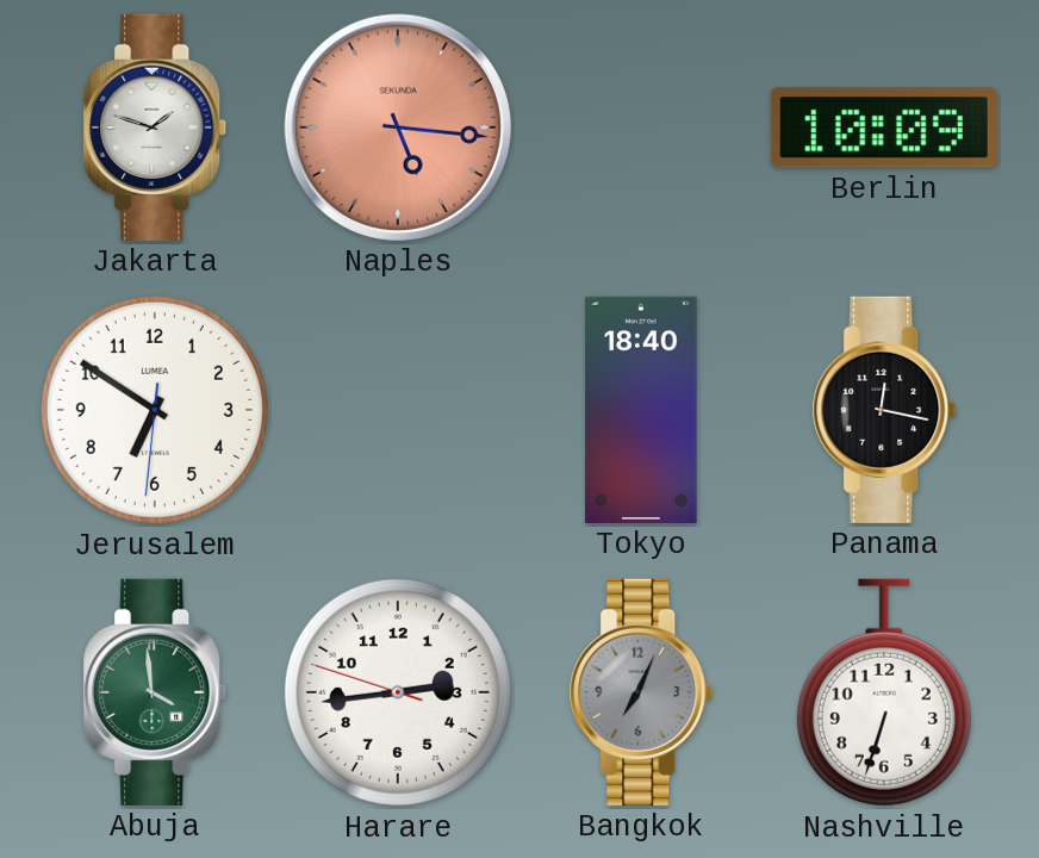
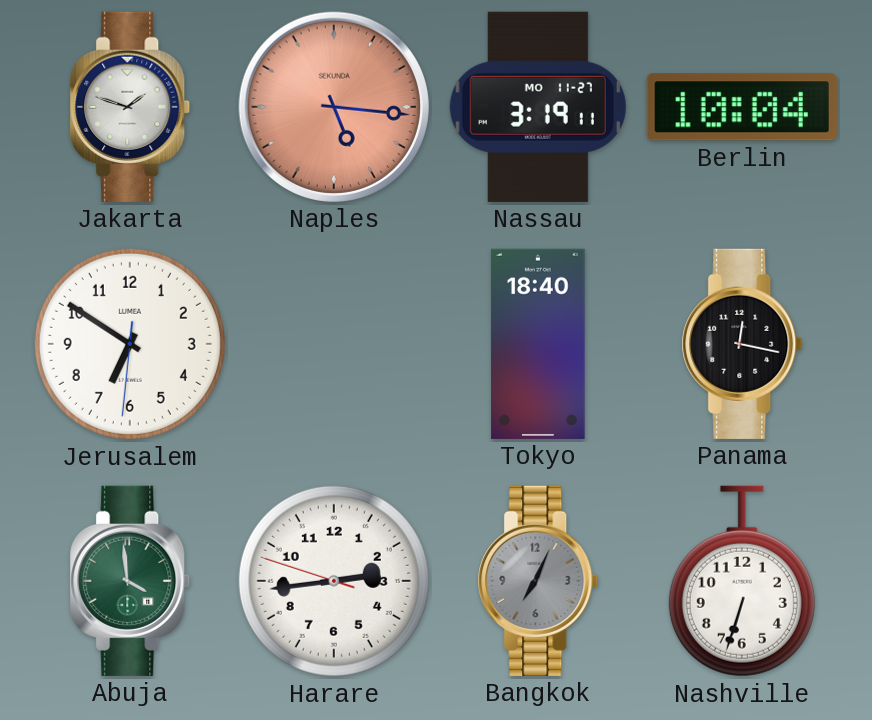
Nassau: none -> 3:19
Berlin: 10:09 -> 10:04
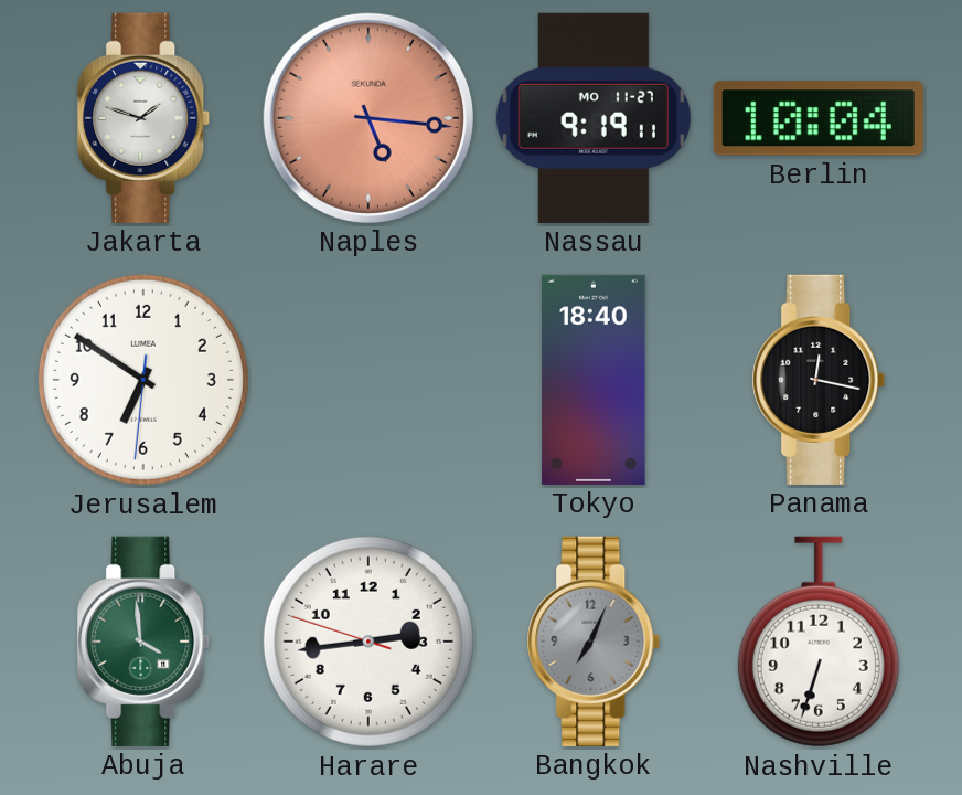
Nassau: 3:19 -> 9:19
